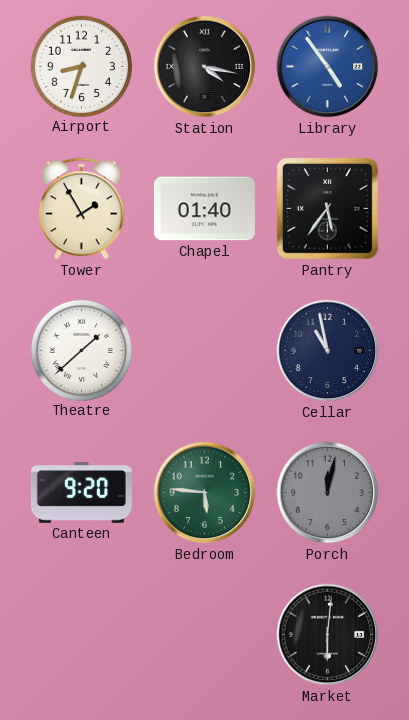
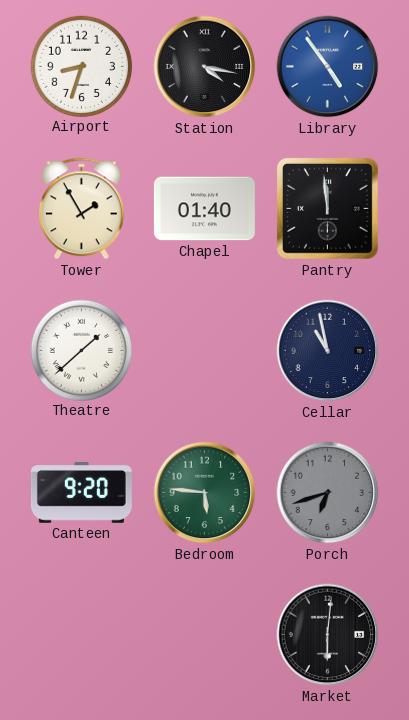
Pantry: 5:36 -> 11:59
Porch: 12:02 -> 6:42
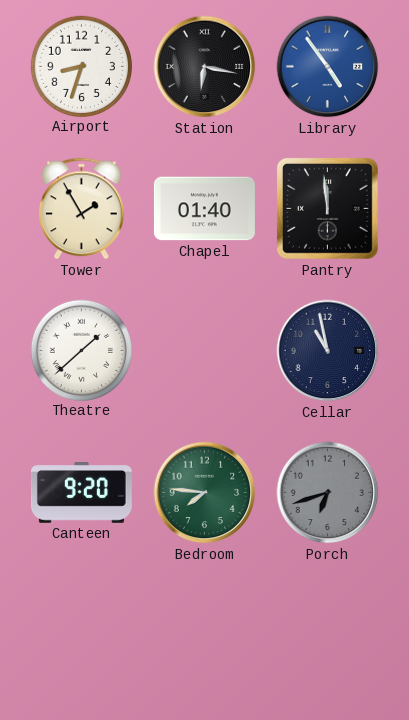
Station: 4:17 -> 6:17
Bedroom: 5:46 -> 7:46
Market: 6:01 -> none
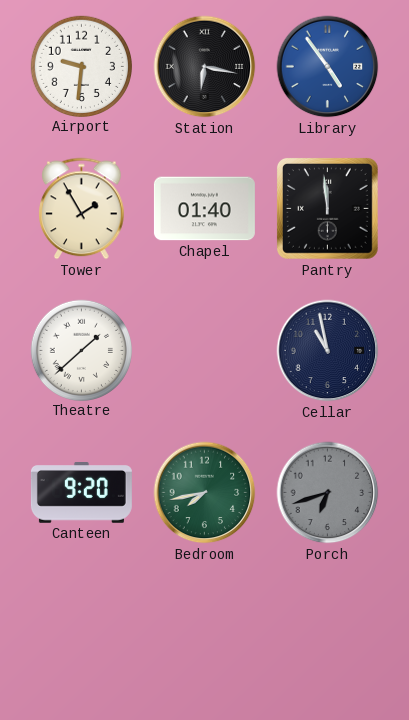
Airport: 8:33 -> 9:31
Bedroom: 7:46 -> 7:43
